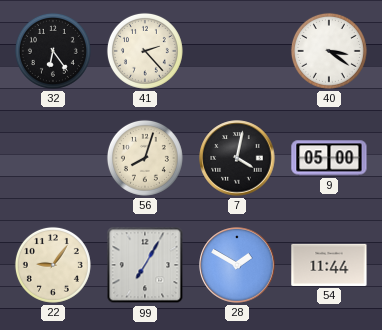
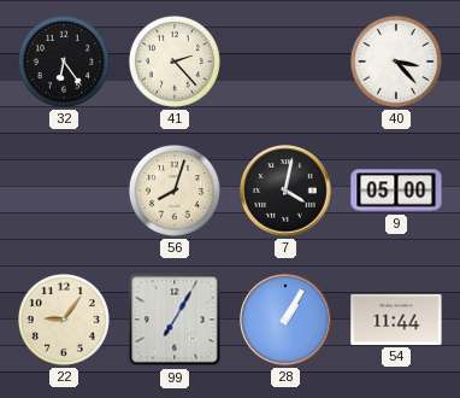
40: 3:21 -> 3:23
28: 1:50 -> 1:05
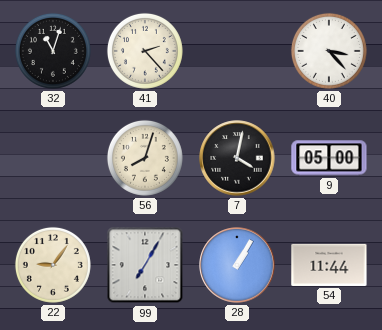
32: 6:24 -> 11:03
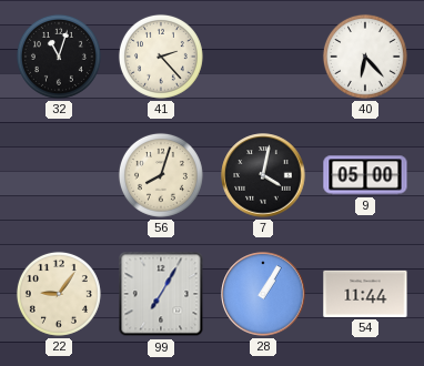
40: 3:23 -> 6:23
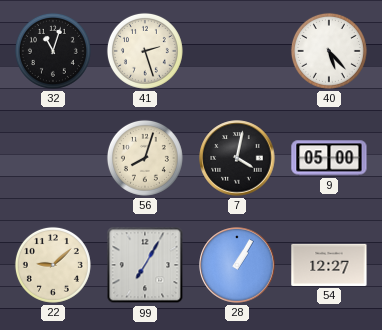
41: 2:23 -> 2:27
40: 6:23 -> 5:23
22: 9:06 -> 9:08
54: 11:44 -> 12:27
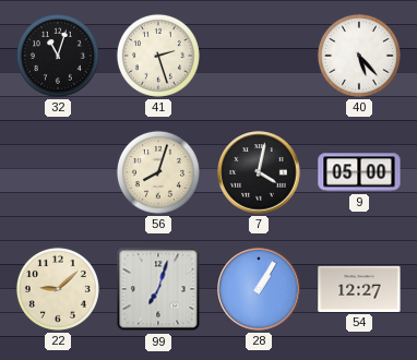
99: 7:05 -> 7:03
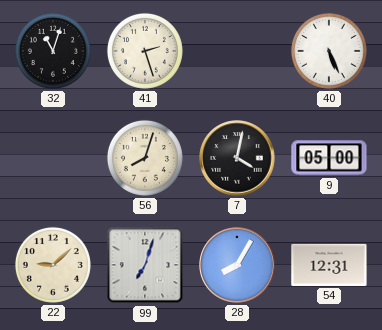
40: 5:23 -> 5:26
28: 1:05 -> 8:05
54: 12:27 -> 12:31
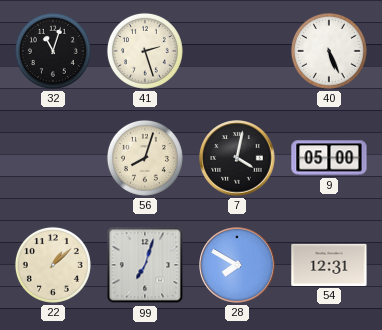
22: 9:08 -> 1:08
28: 8:05 -> 7:50
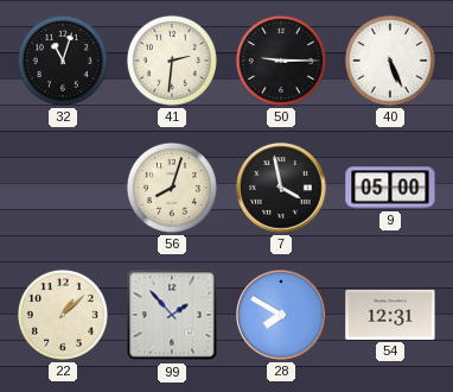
41: 2:27 -> 2:31
50: none -> 9:15
7: 4:02 -> 3:58
99: 7:03 -> 1:53
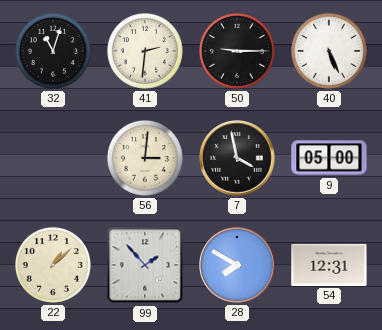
56: 8:03 -> 3:01
